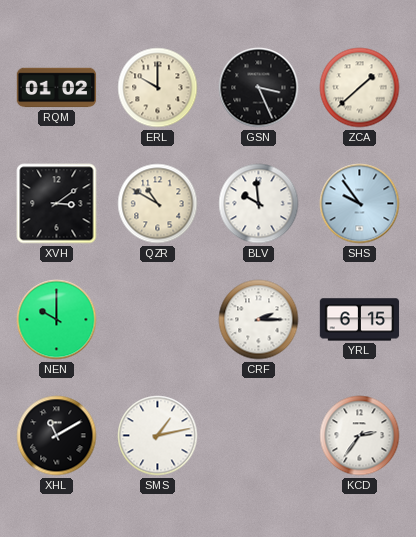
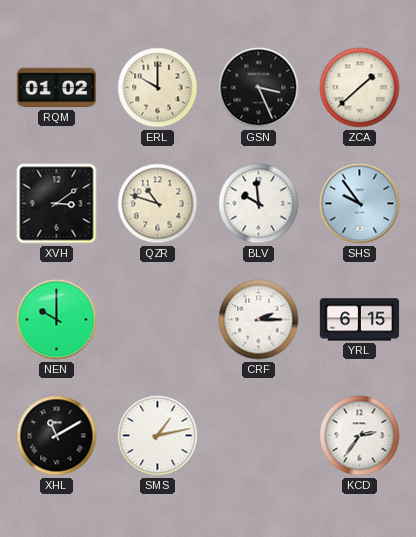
QZR: 10:50 -> 10:48
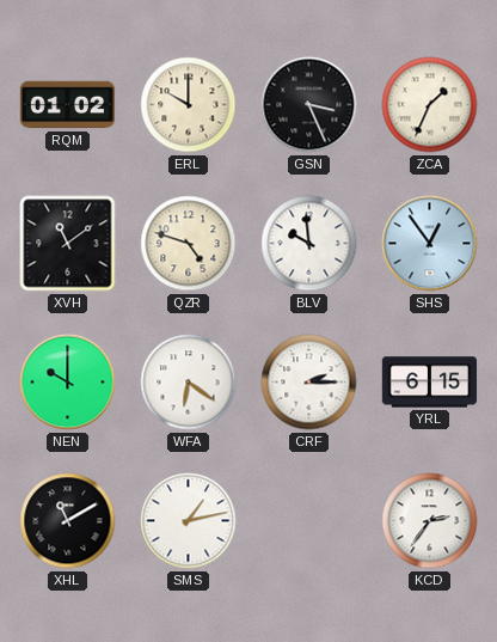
ZCA: 1:38 -> 1:34
XVH: 3:09 -> 11:09
QZR: 10:48 -> 4:48
SHS: 9:54 -> 12:54
WFA: none -> 6:21
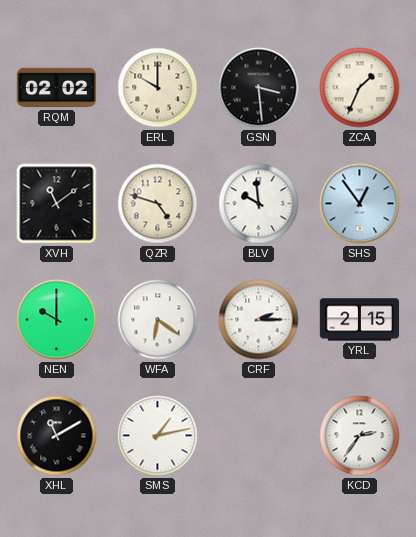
RQM: 01:02 -> 02:02
GSN: 3:26 -> 3:29
YRL: 6:15 -> 2:15
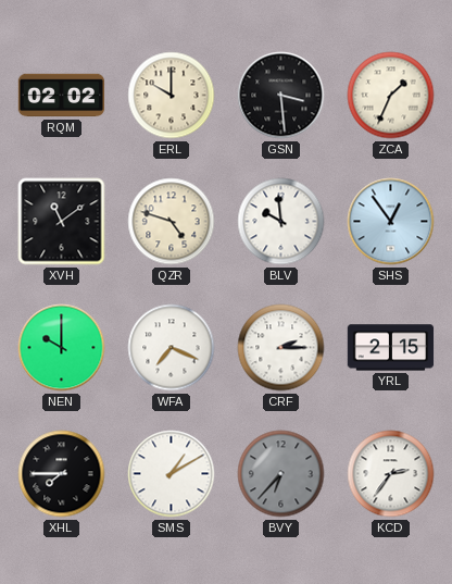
WFA: 6:21 -> 7:19
XHL: 11:10 -> 7:45
SMS: 1:13 -> 1:10
BVY: none -> 6:37
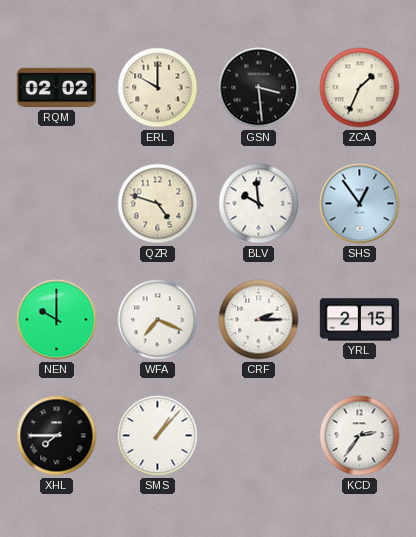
XVH: 11:09 -> none
SMS: 1:10 -> 1:07
BVY: 6:37 -> none
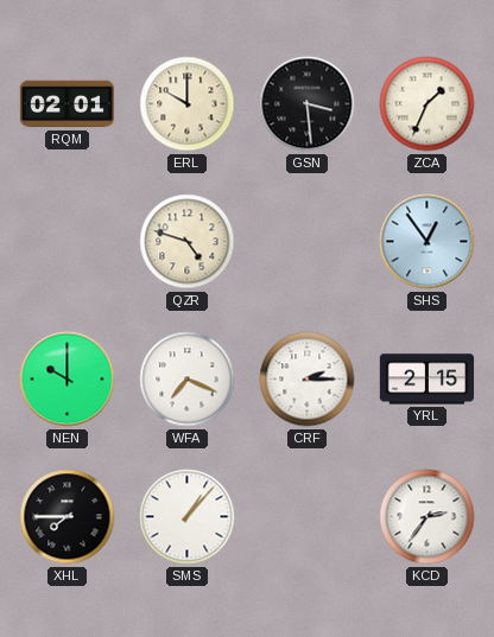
RQM: 02:02 -> 02:01
BLV: 9:59 -> none
